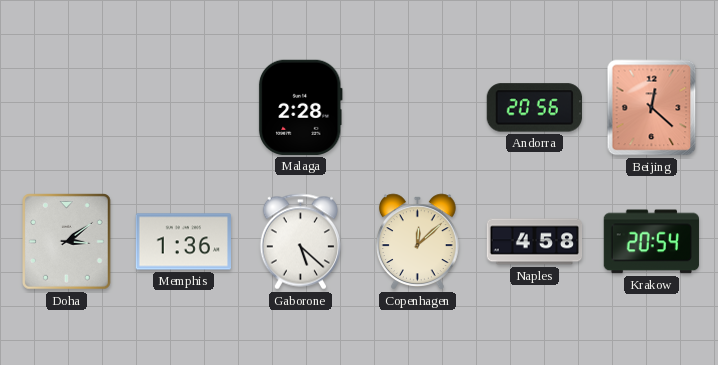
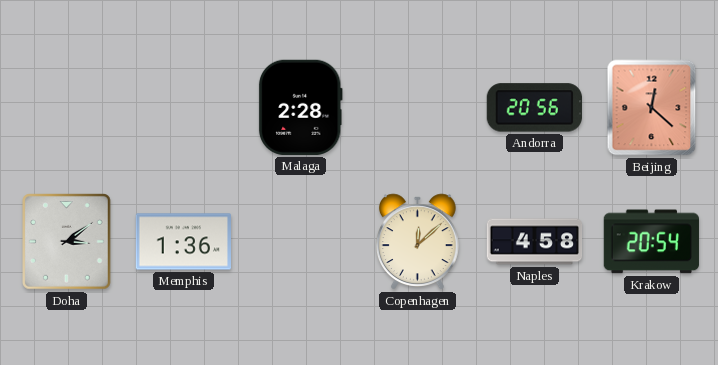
Gaborone: 5:22 -> none
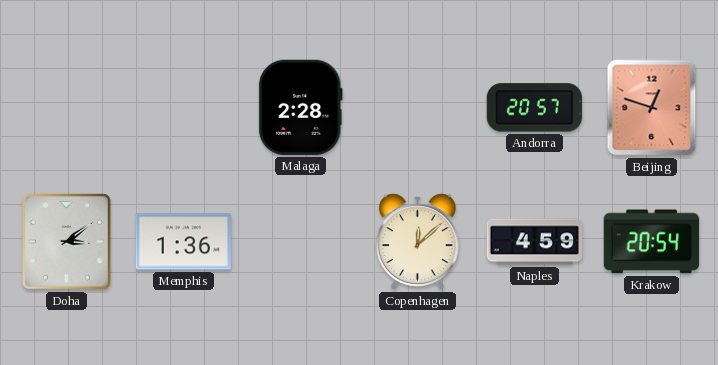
Andorra: 20:56 -> 20:57
Beijing: 12:22 -> 12:48
Naples: 4:58 -> 4:59
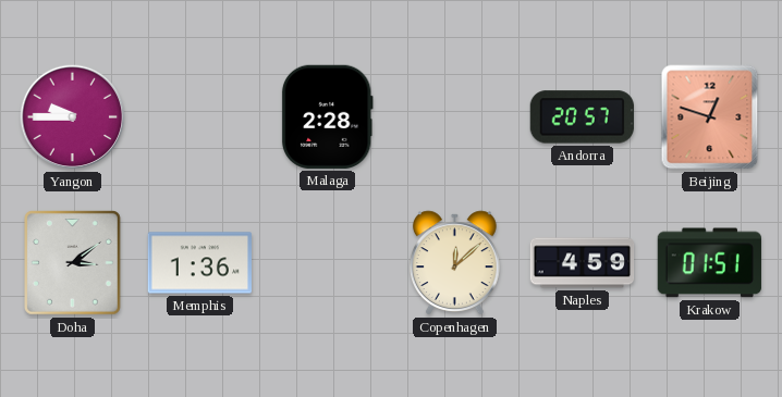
Yangon: none -> 9:45
Krakow: 20:54 -> 01:51
